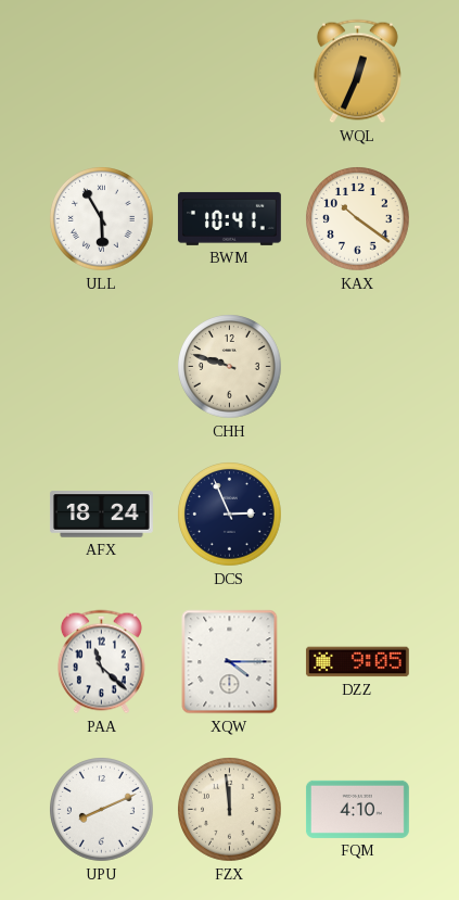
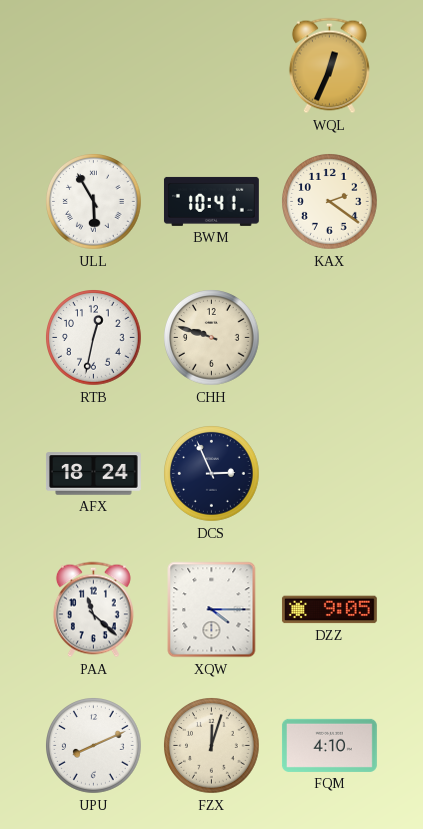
KAX: 10:21 -> 2:21
RTB: none -> 12:32
FZX: 11:59 -> 12:03
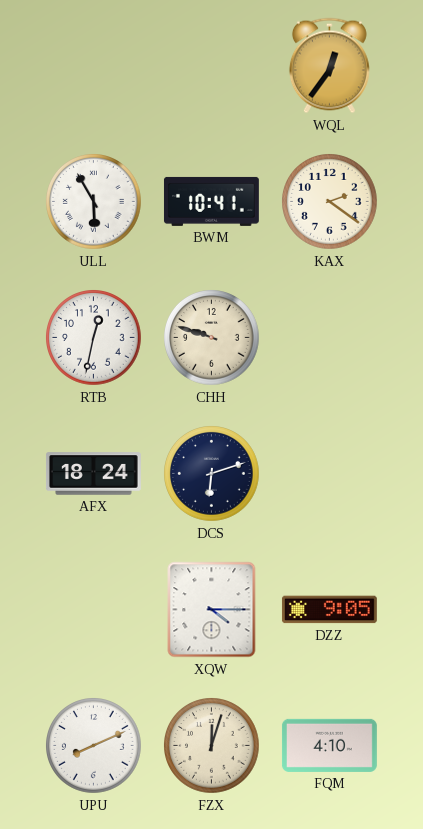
WQL: 12:34 -> 12:36
DCS: 2:56 -> 6:12
PAA: 11:22 -> none
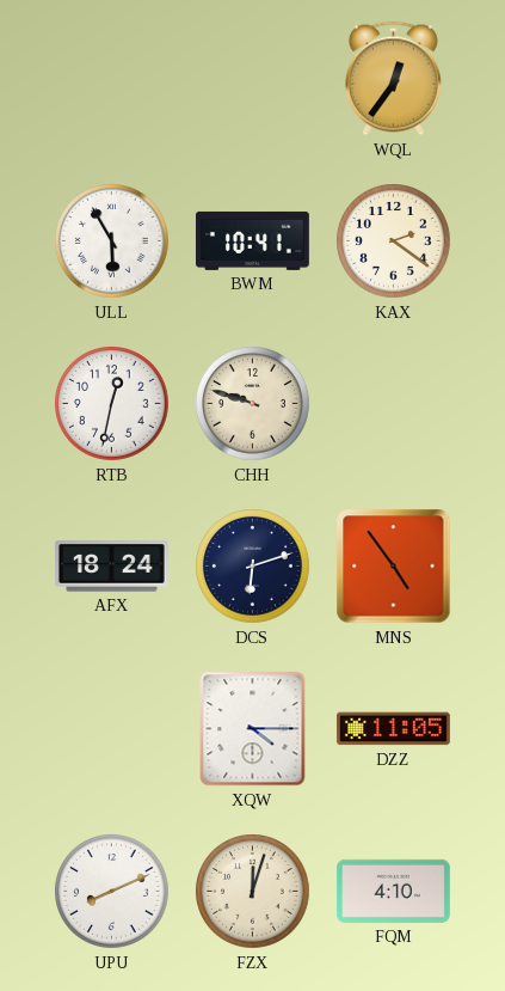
MNS: none -> 4:54
DZZ: 9:05 -> 11:05
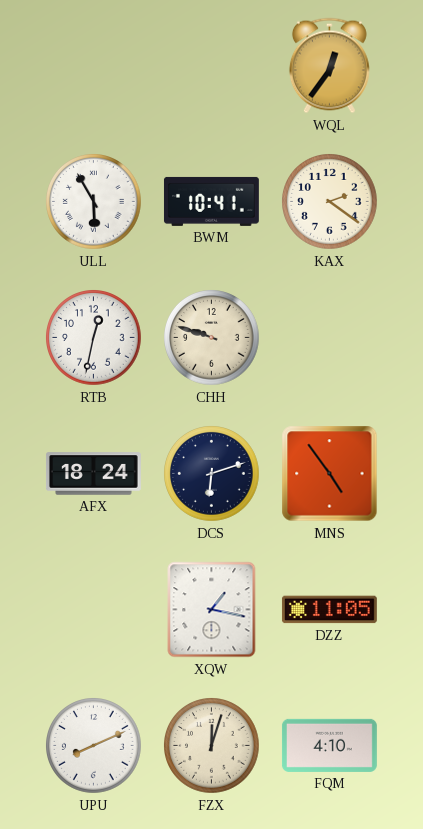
XQW: 4:15 -> 1:17
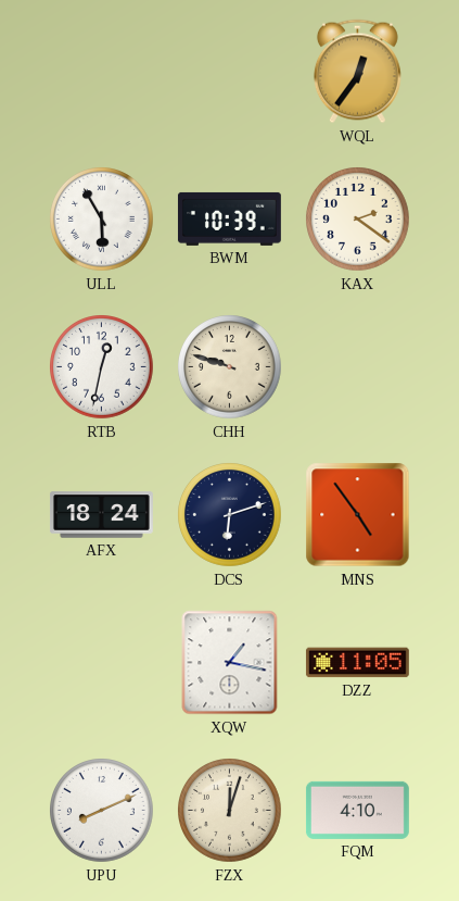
BWM: 10:41 -> 10:39
